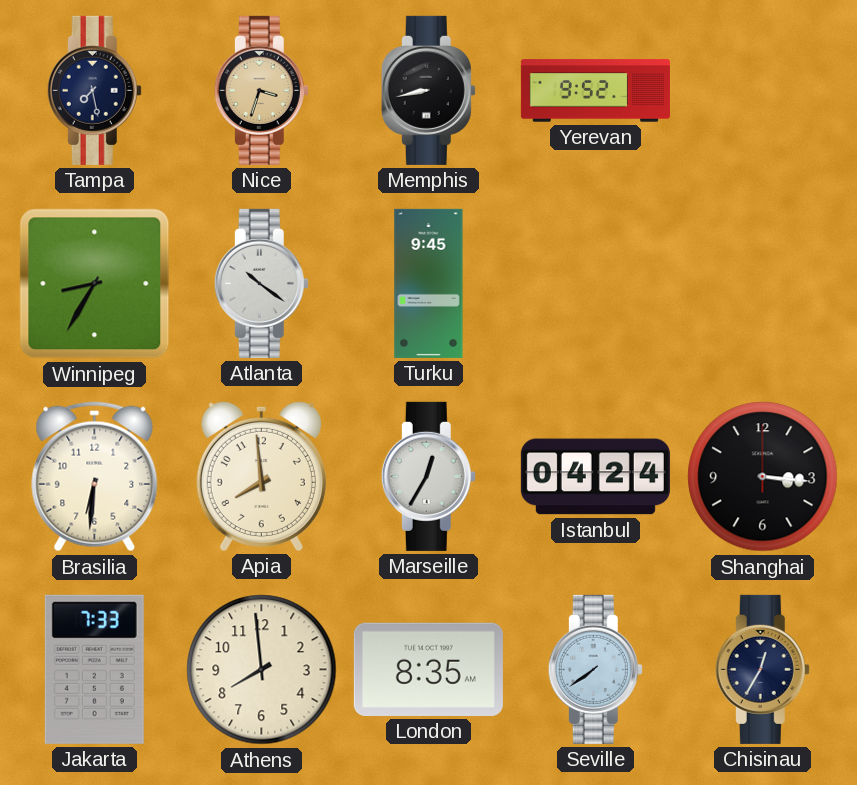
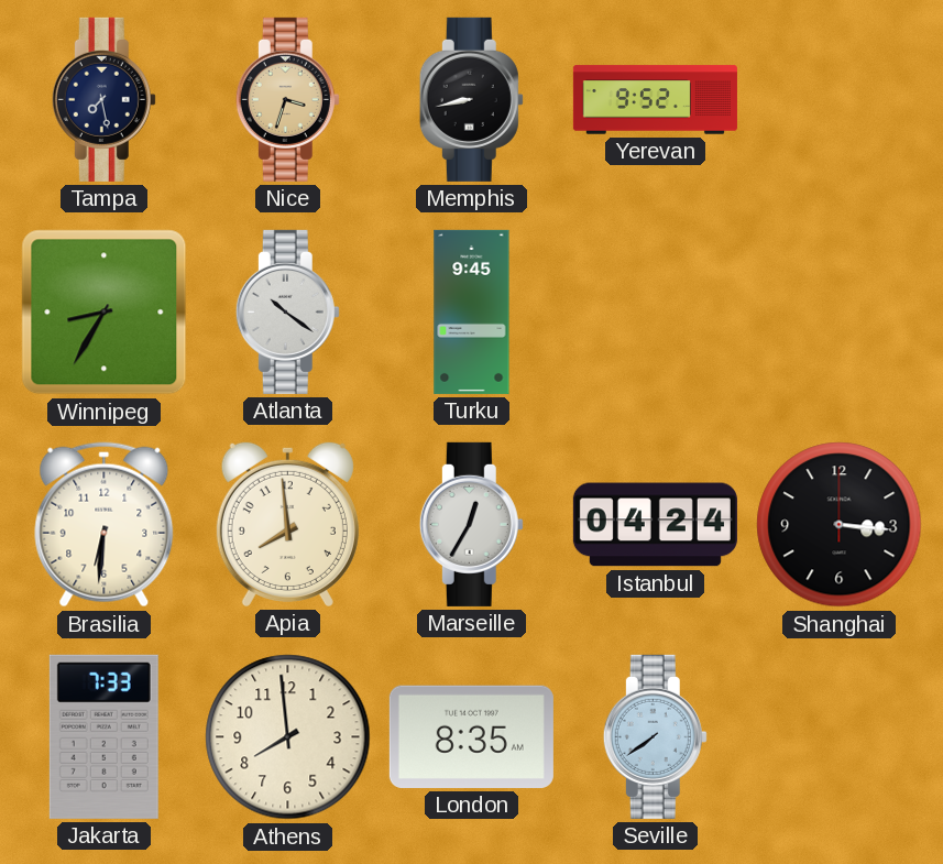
Chisinau: 12:35 -> none
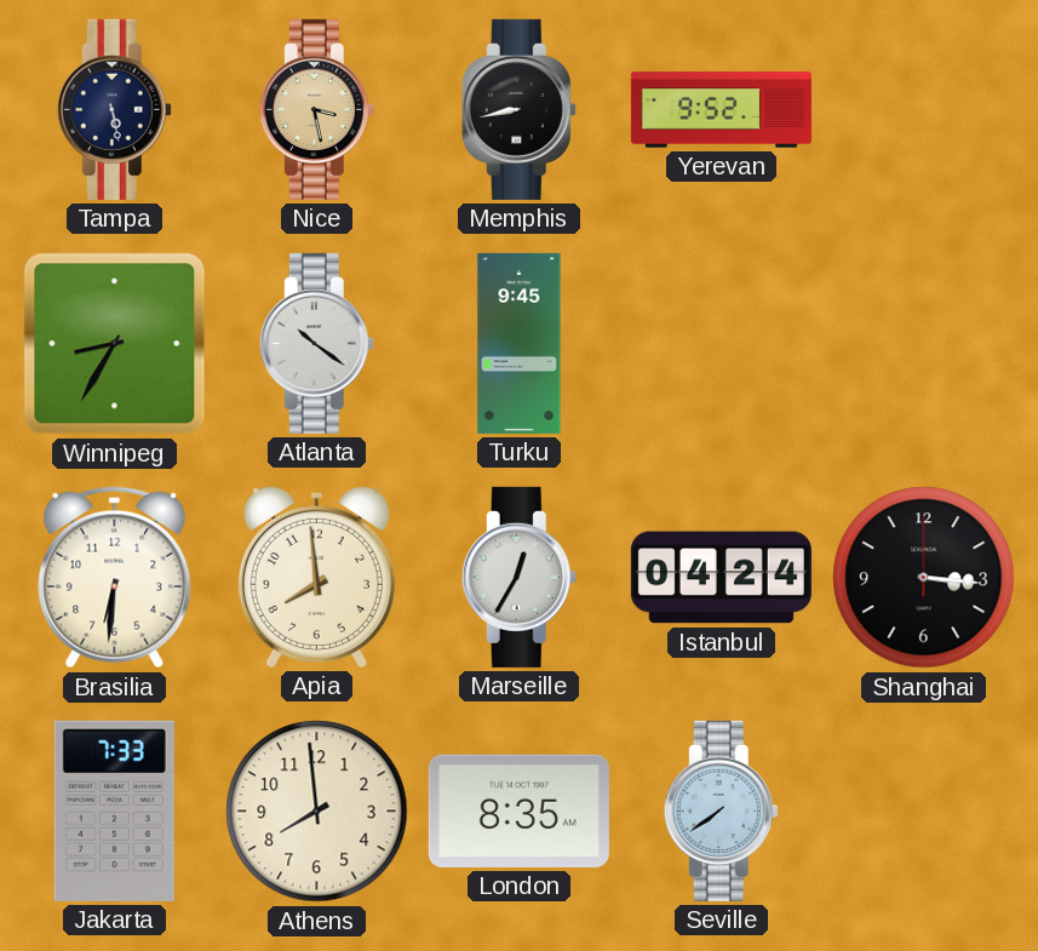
Tampa: 7:28 -> 5:28
Nice: 3:33 -> 3:28
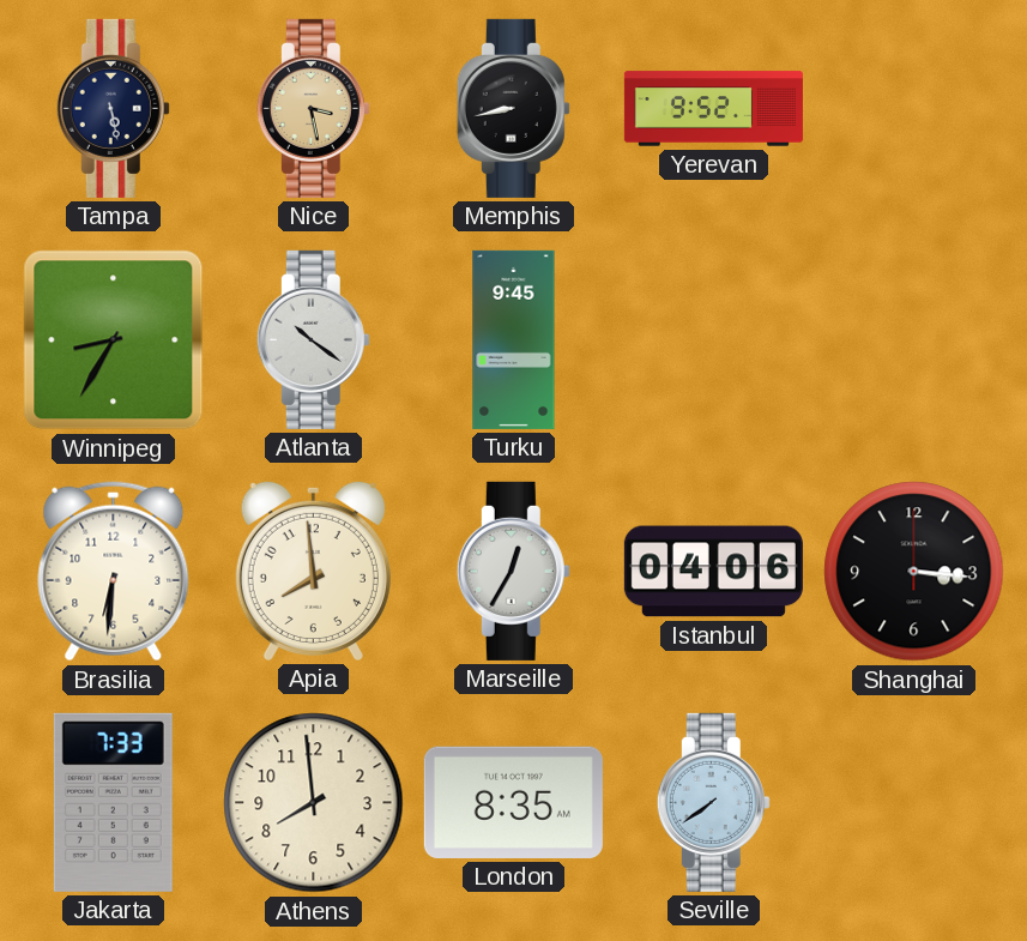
Istanbul: 04:24 -> 04:06
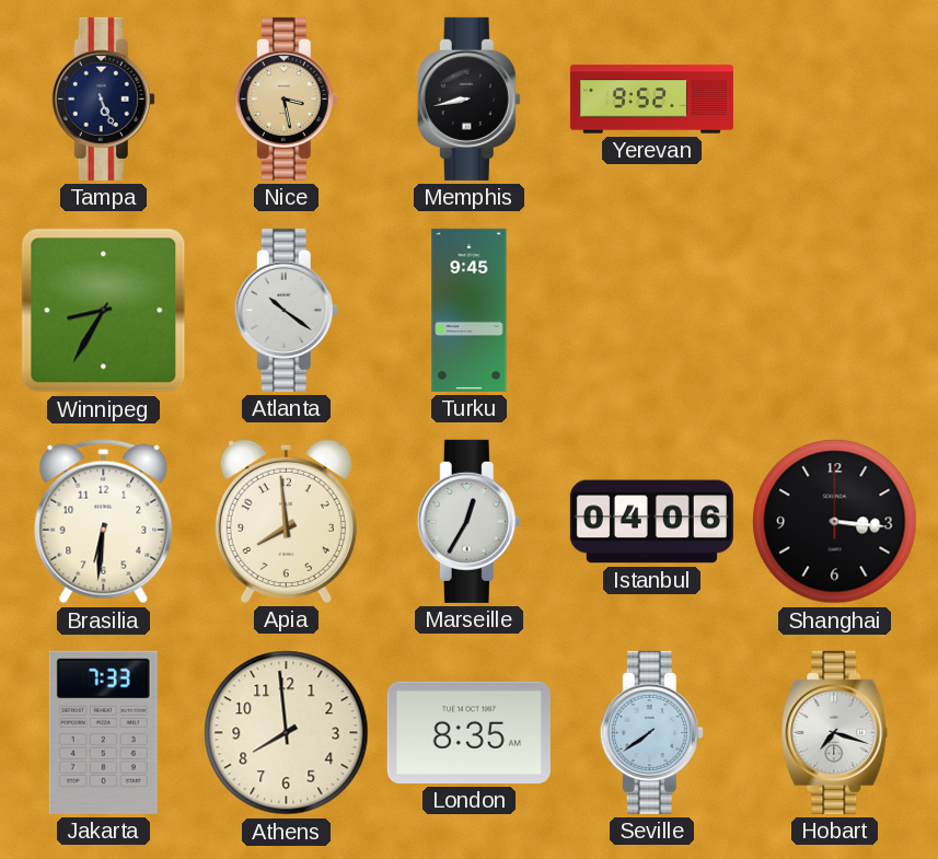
Tampa: 5:28 -> 5:26
Hobart: none -> 7:18
